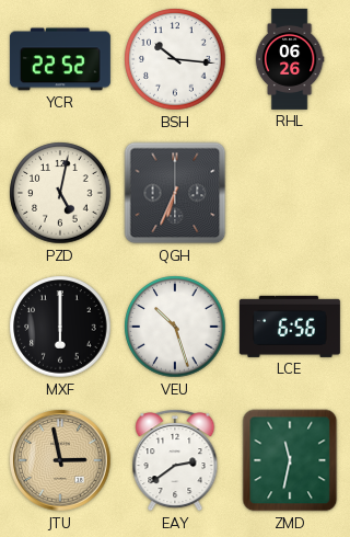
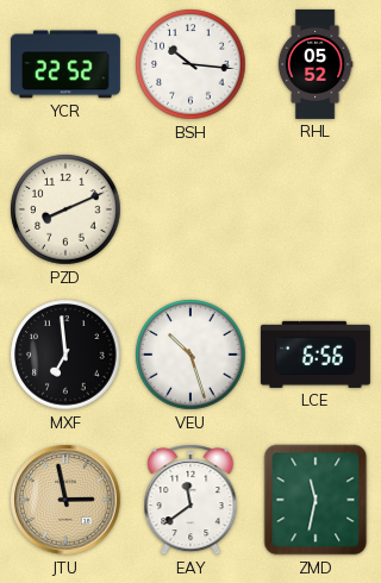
RHL: 06:26 -> 05:52
PZD: 5:02 -> 8:11
QGH: 6:34 -> none
MXF: 6:00 -> 6:59
EAY: 2:39 -> 11:39
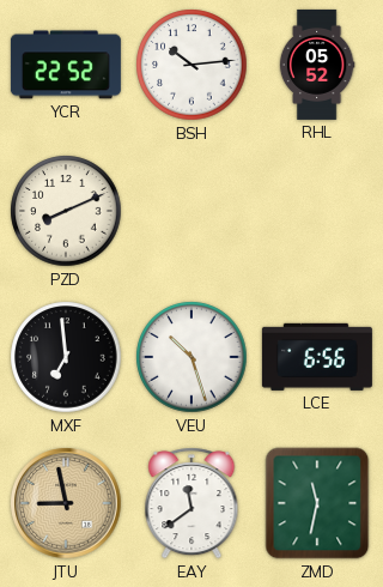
BSH: 10:16 -> 10:14
JTU: 2:58 -> 8:58
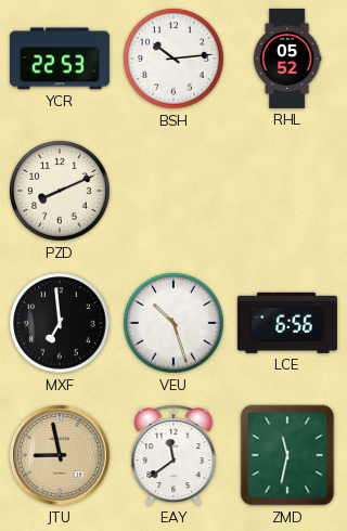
YCR: 22:52 -> 22:53
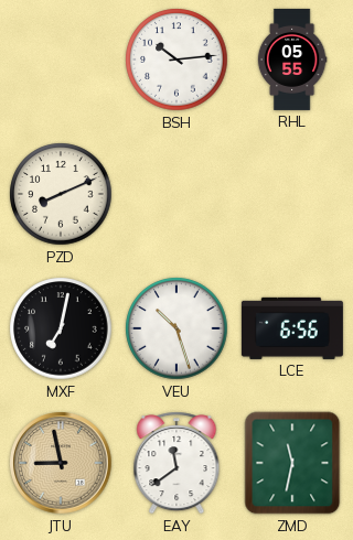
YCR: 22:53 -> none
RHL: 05:52 -> 05:55
MXF: 6:59 -> 7:02
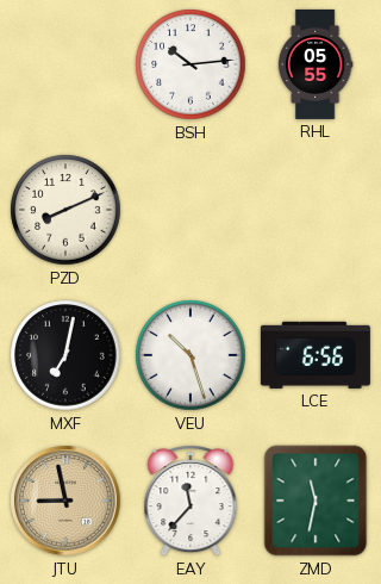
EAY: 11:39 -> 11:37
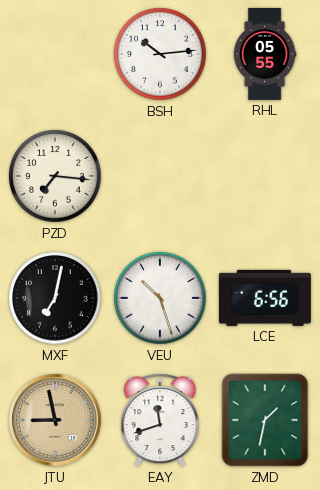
PZD: 8:11 -> 7:16
EAY: 11:37 -> 11:42
ZMD: 11:32 -> 1:32
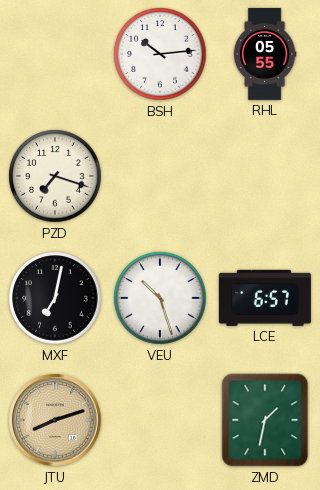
PZD: 7:16 -> 7:18
LCE: 6:56 -> 6:57
JTU: 8:58 -> 8:12
EAY: 11:42 -> none
